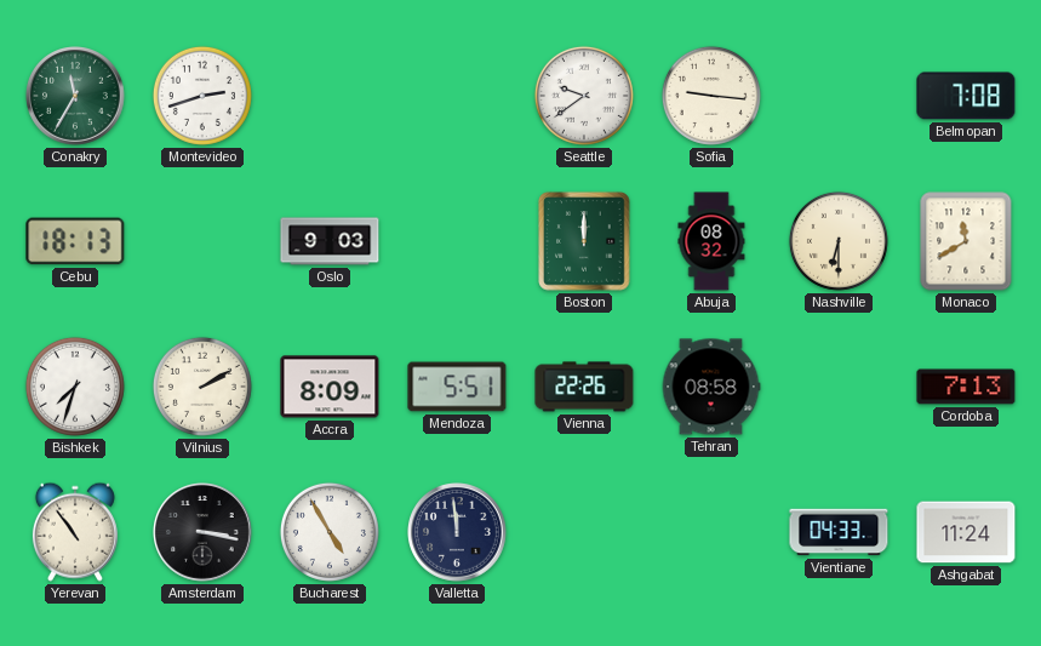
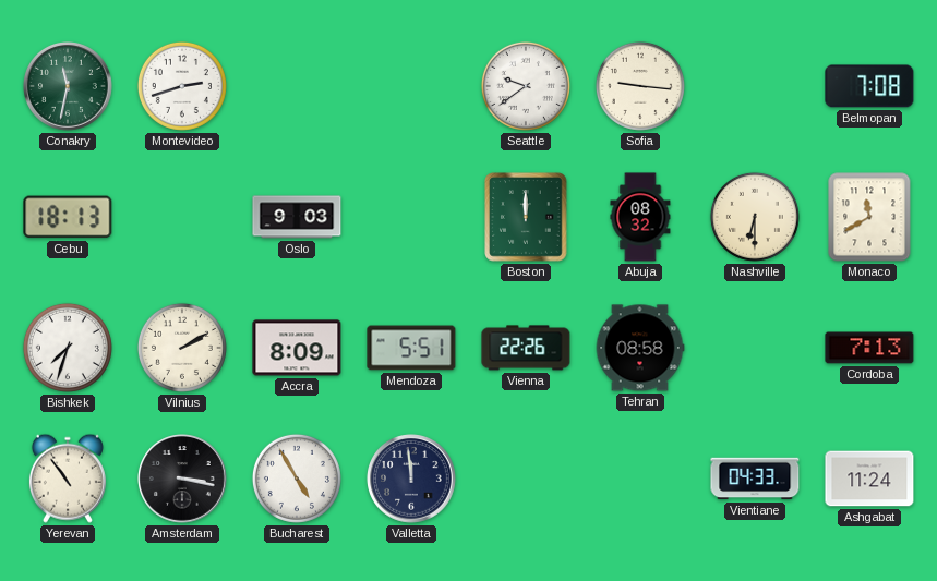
Conakry: 11:35 -> 11:32
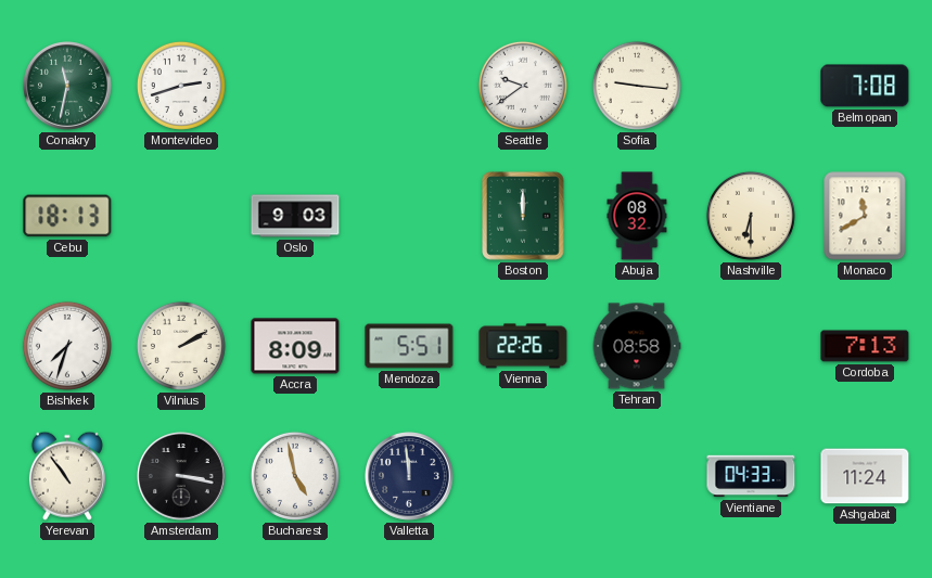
Bucharest: 4:55 -> 4:58
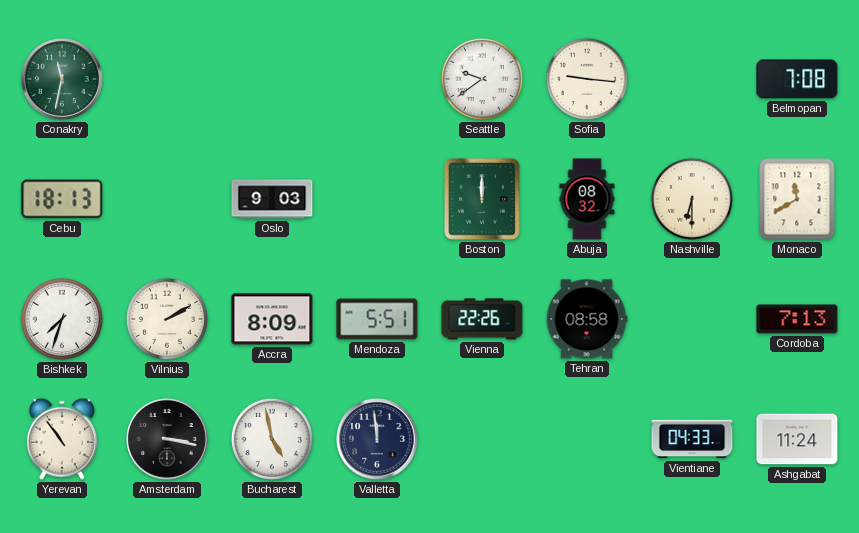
Montevideo: 2:42 -> none
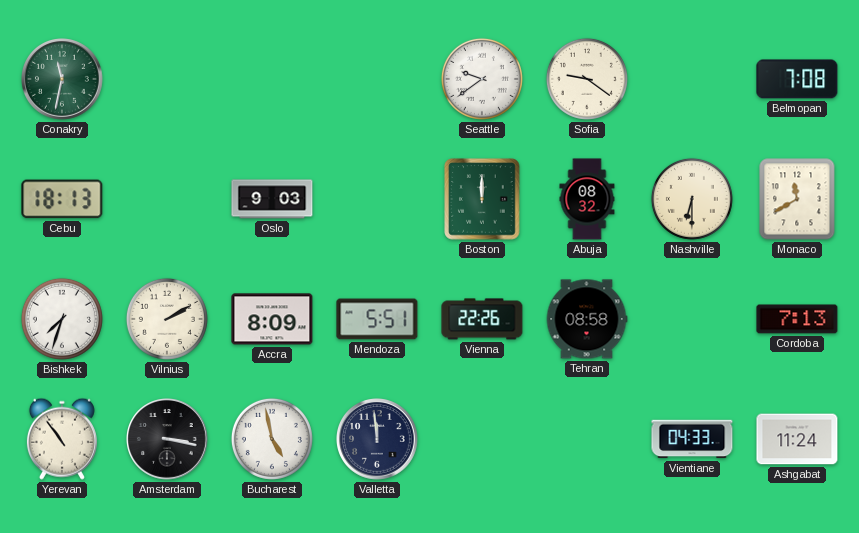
Sofia: 9:16 -> 9:21
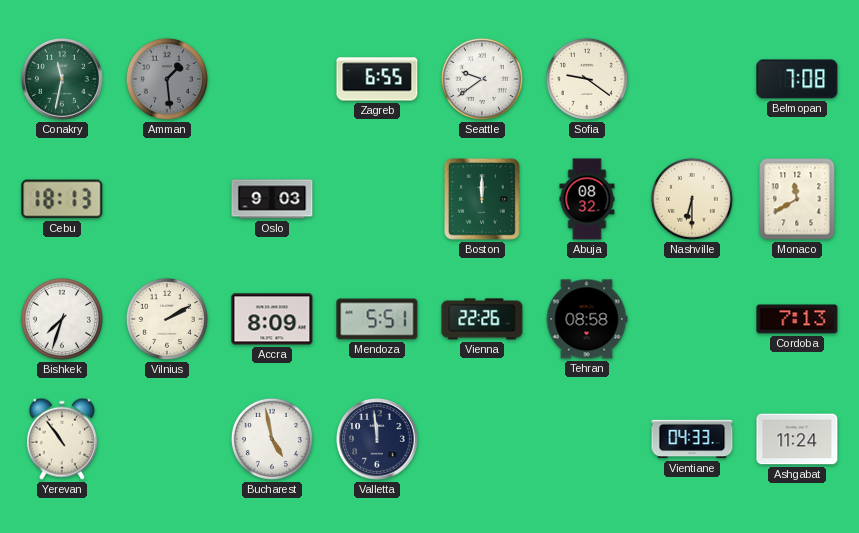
Amman: none -> 1:29
Zagreb: none -> 6:55
Amsterdam: 3:17 -> none
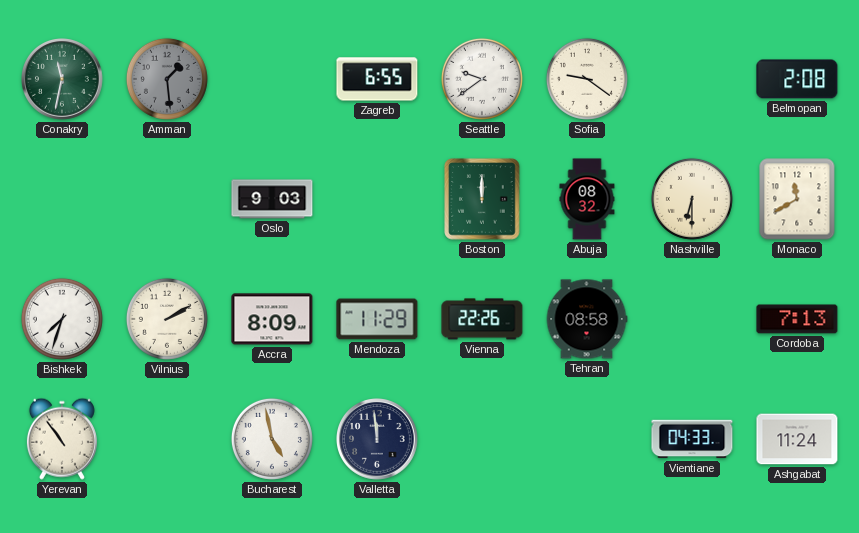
Belmopan: 7:08 -> 2:08
Cebu: 18:13 -> none
Mendoza: 5:51 -> 11:29
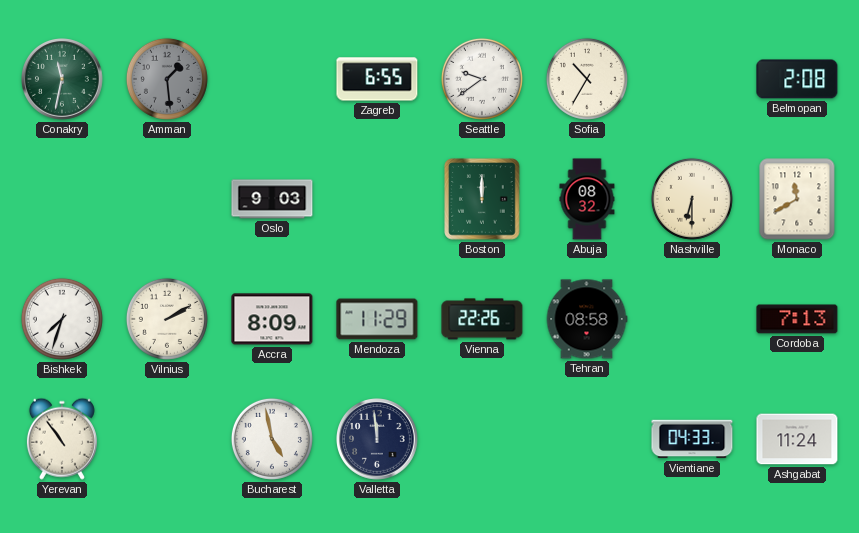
Sofia: 9:21 -> 10:35
